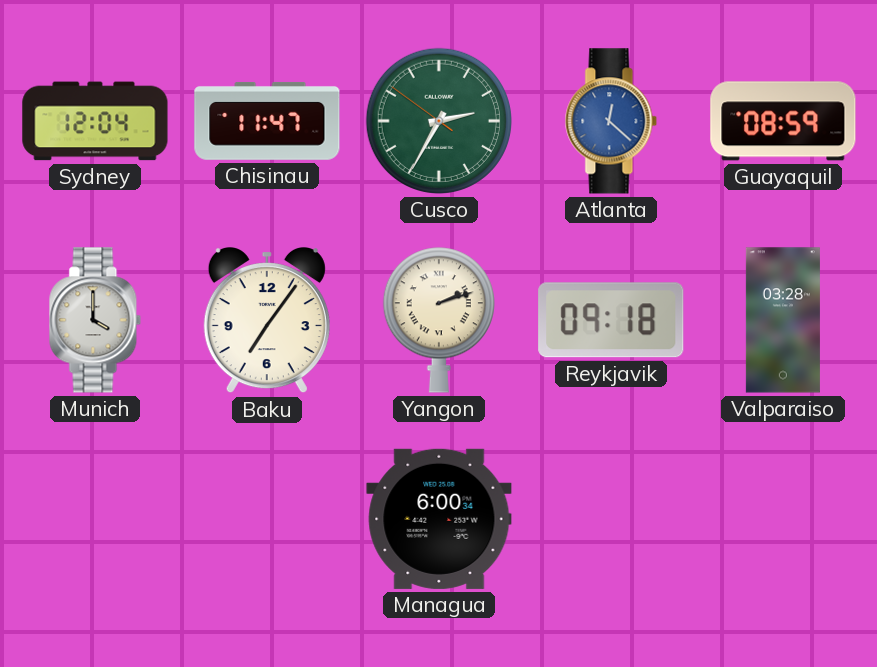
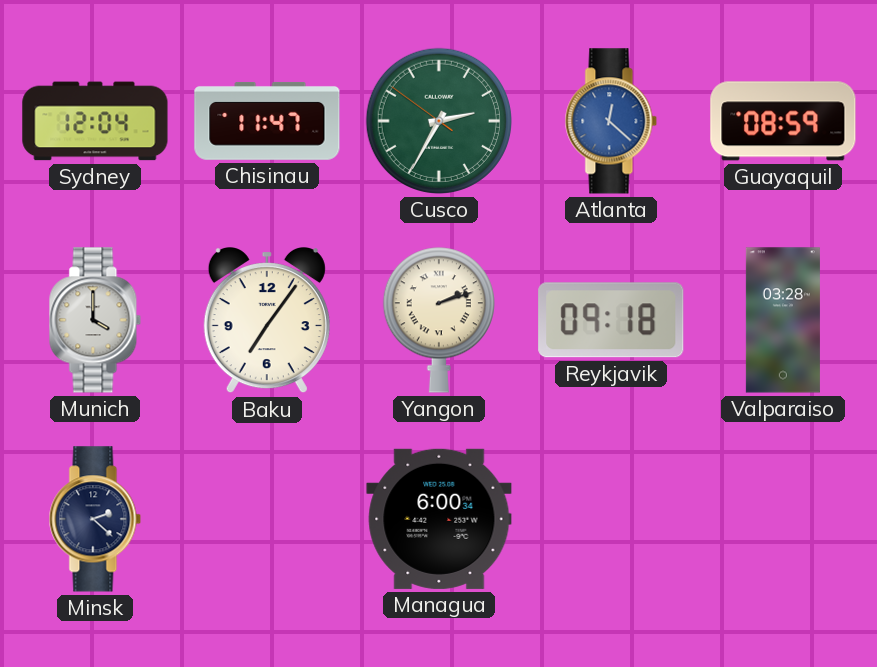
Minsk: none -> 2:22
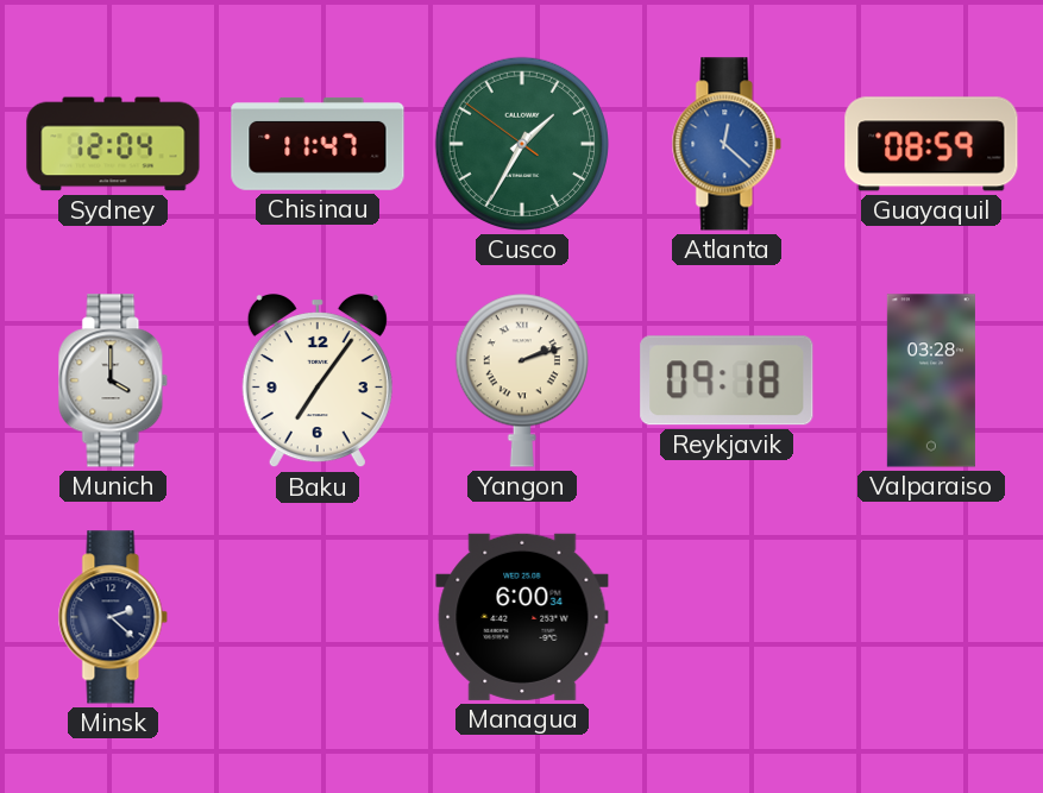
Cusco: 2:34 -> 1:34
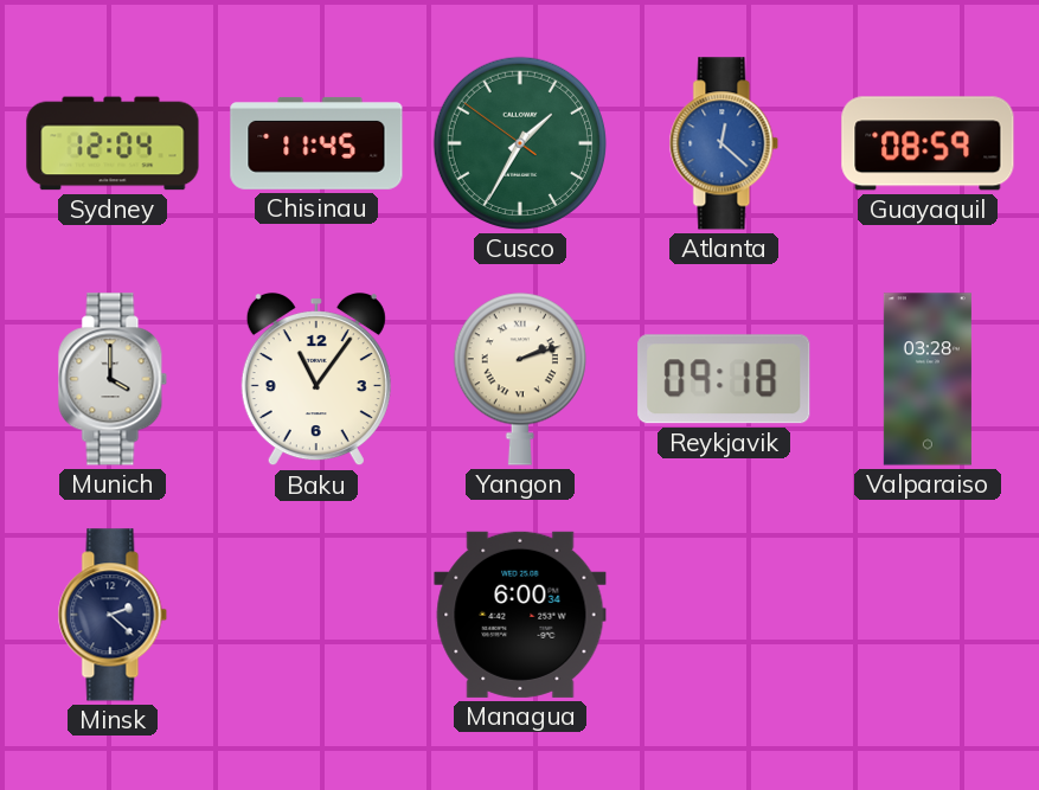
Chisinau: 11:47 -> 11:45
Baku: 7:06 -> 11:06
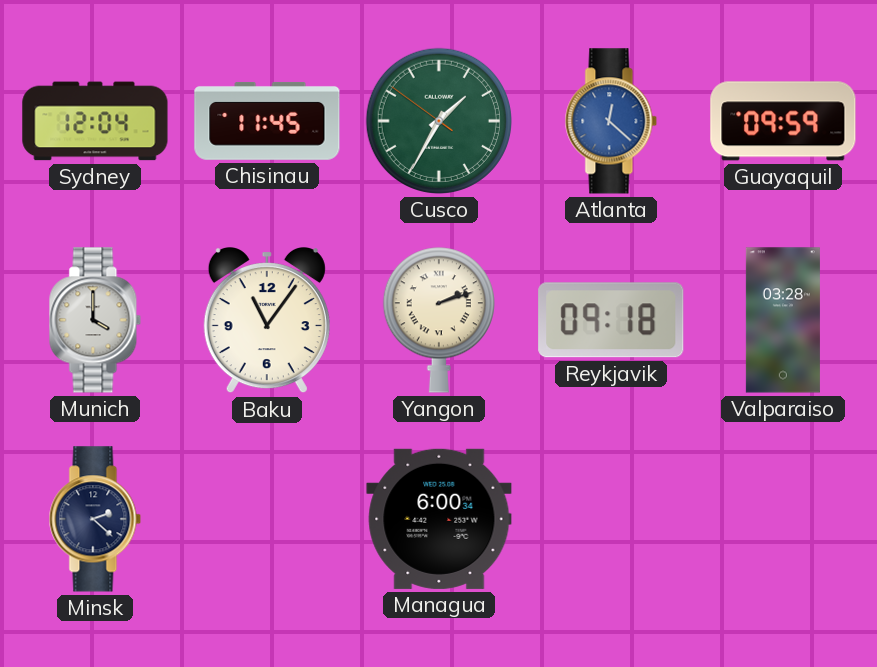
Guayaquil: 08:59 -> 09:59
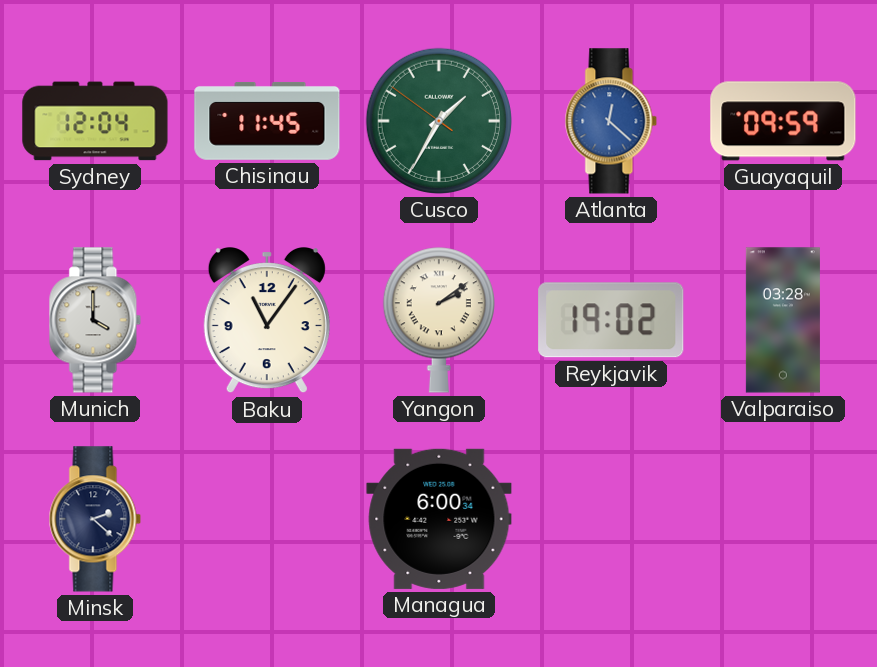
Yangon: 2:12 -> 2:09
Reykjavik: 09:18 -> 19:02
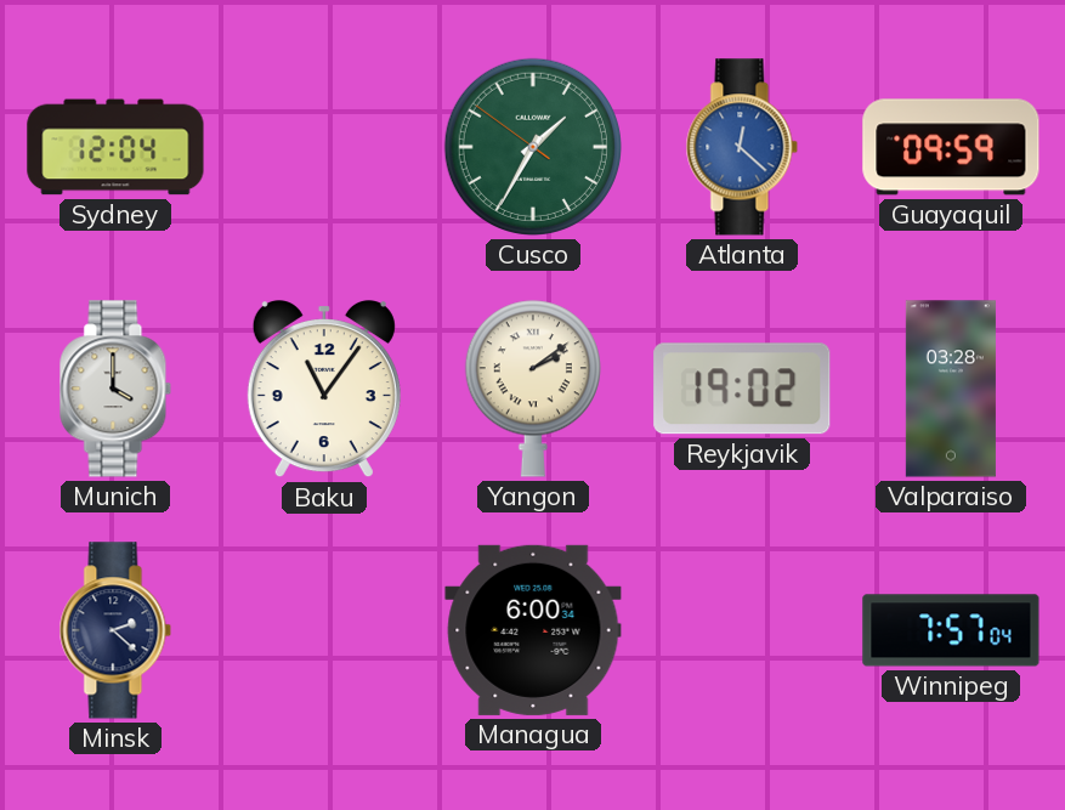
Chisinau: 11:45 -> none
Winnipeg: none -> 7:57
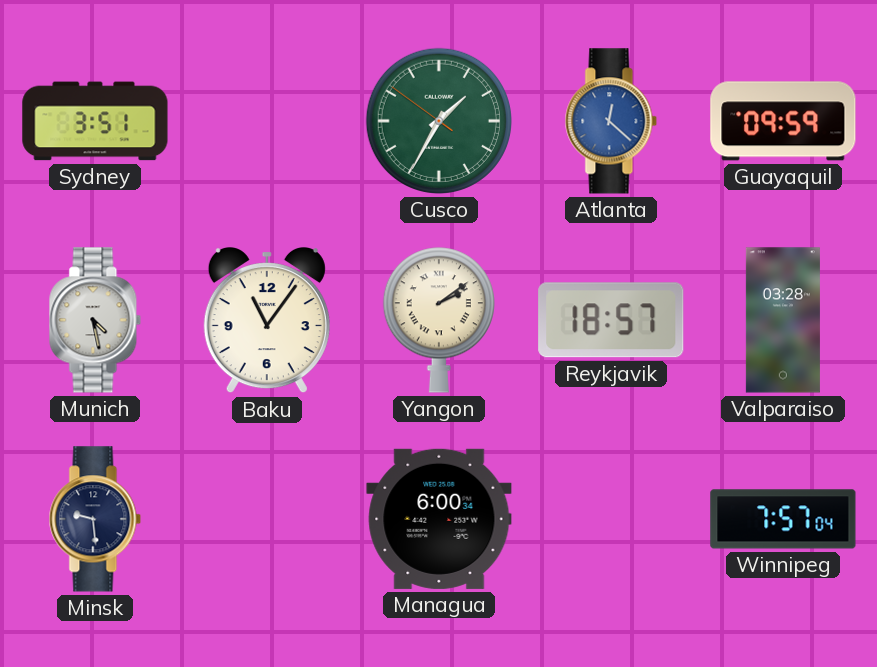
Sydney: 12:04 -> 3:51
Munich: 4:00 -> 4:28
Reykjavik: 19:02 -> 18:57
Minsk: 2:22 -> 9:29
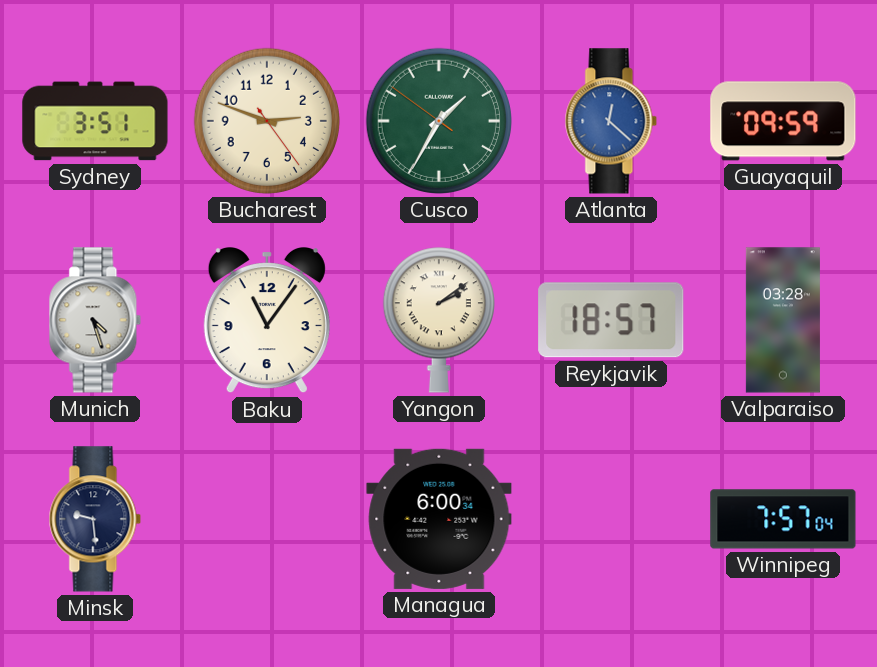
Bucharest: none -> 2:48
Munich: 4:28 -> 4:27
